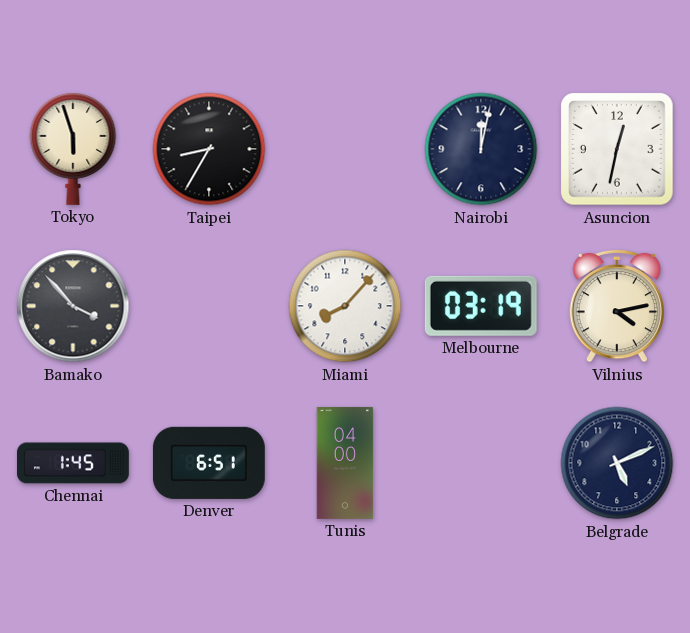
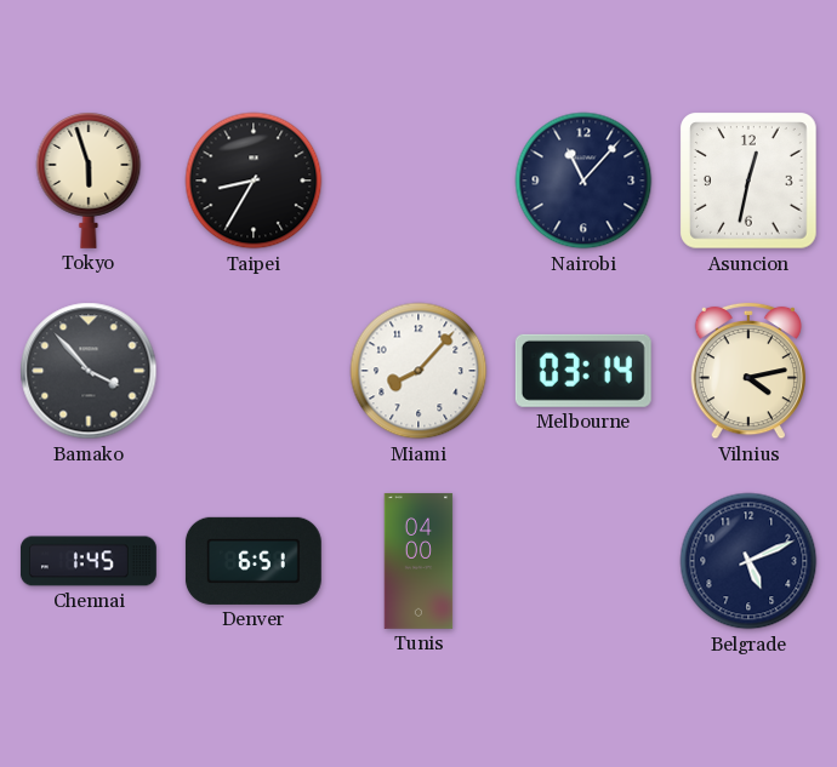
Nairobi: 12:02 -> 11:07
Melbourne: 03:19 -> 03:14
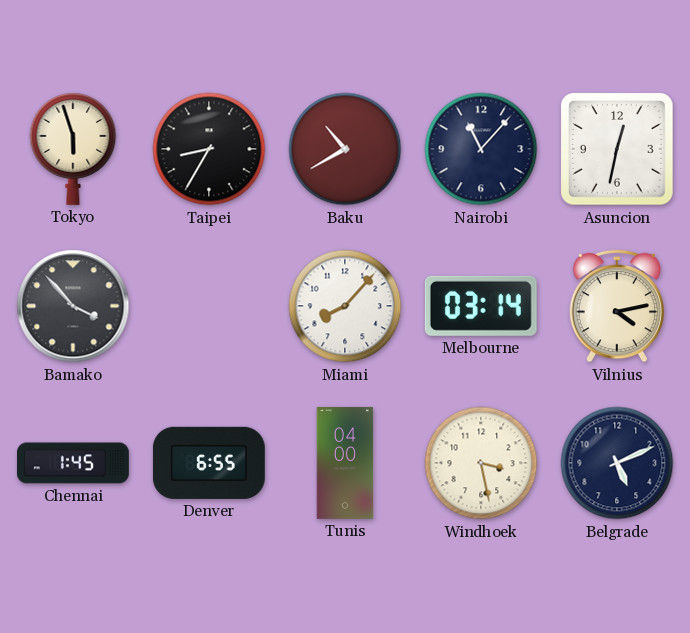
Baku: none -> 10:40
Denver: 6:51 -> 6:55
Windhoek: none -> 3:28
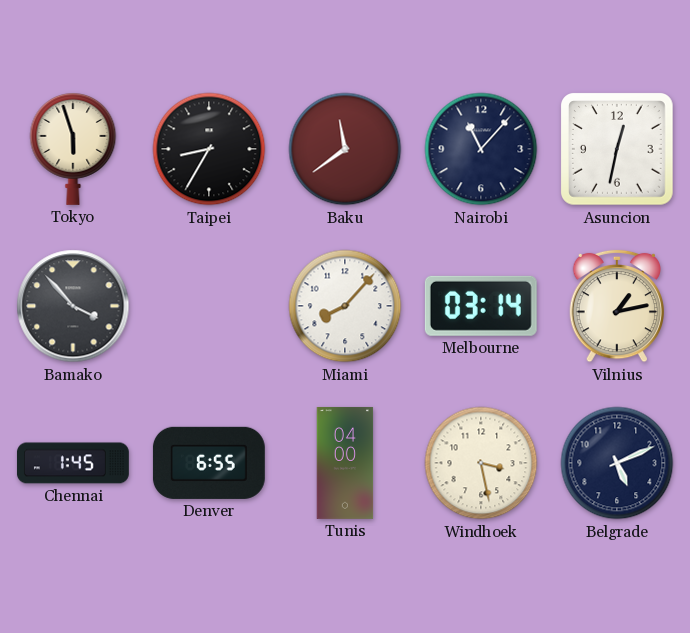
Baku: 10:40 -> 11:39
Vilnius: 4:13 -> 1:13
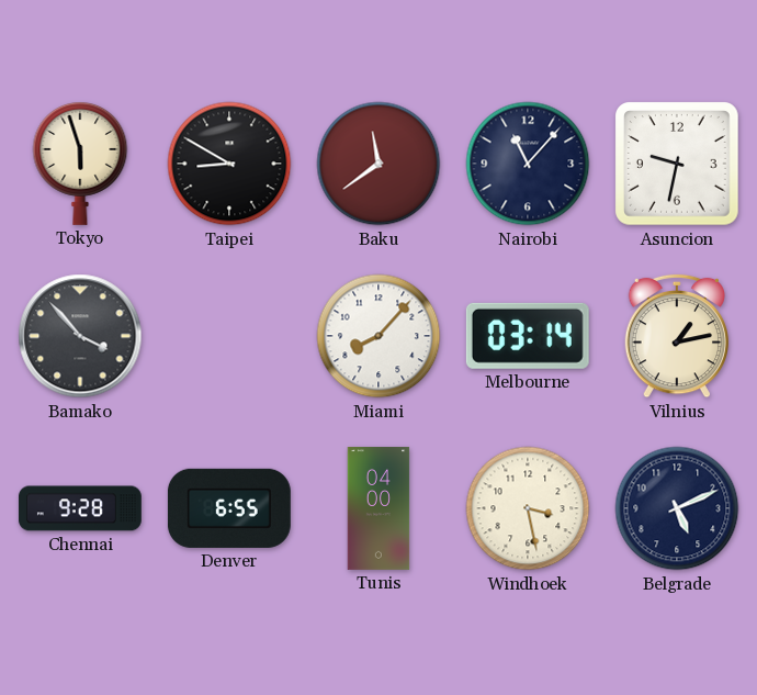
Taipei: 8:35 -> 8:50
Asuncion: 12:32 -> 9:32
Chennai: 1:45 -> 9:28
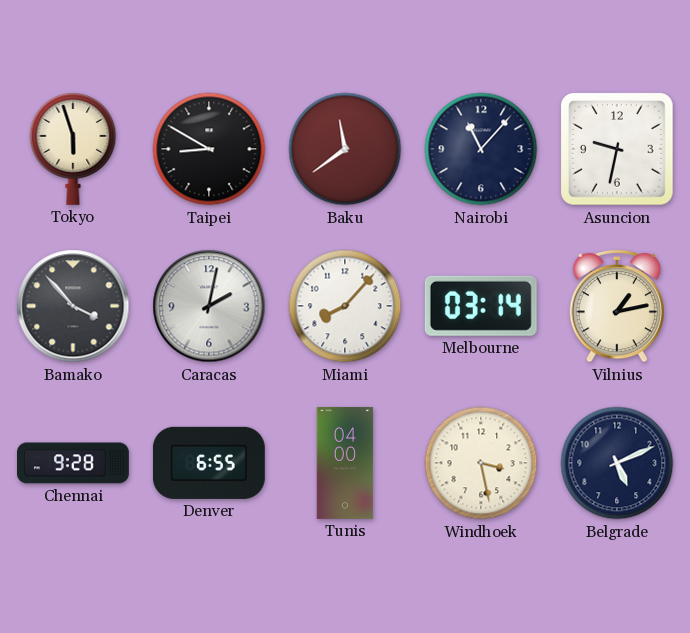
Caracas: none -> 2:02
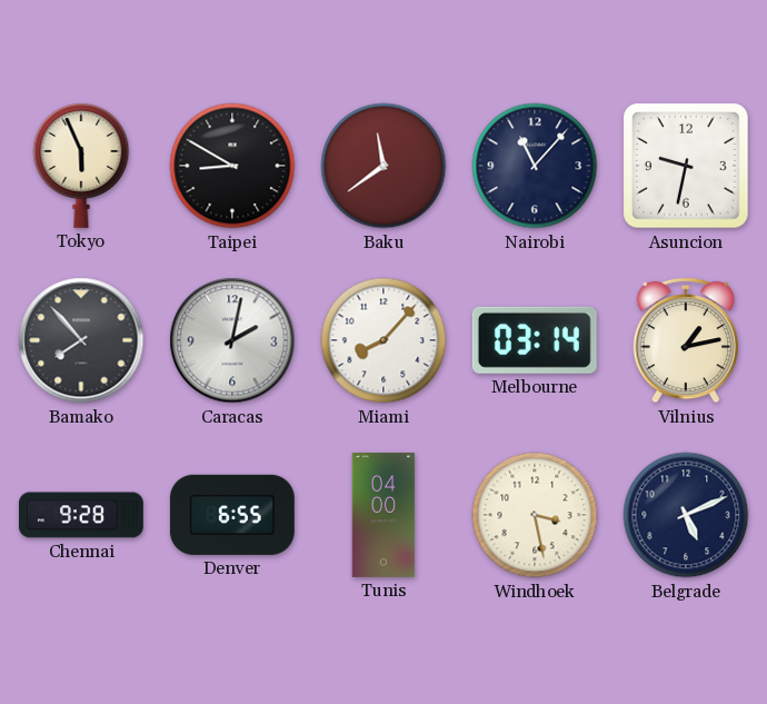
Tokyo: 5:57 -> 5:56
Bamako: 3:53 -> 7:53
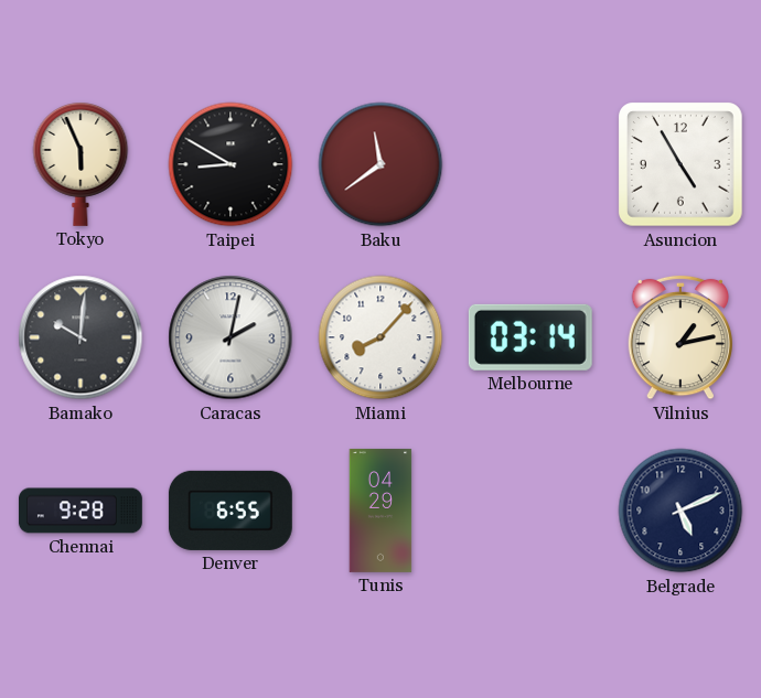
Nairobi: 11:07 -> none
Asuncion: 9:32 -> 4:55
Bamako: 7:53 -> 10:01
Tunis: 04:00 -> 04:29
Windhoek: 3:28 -> none
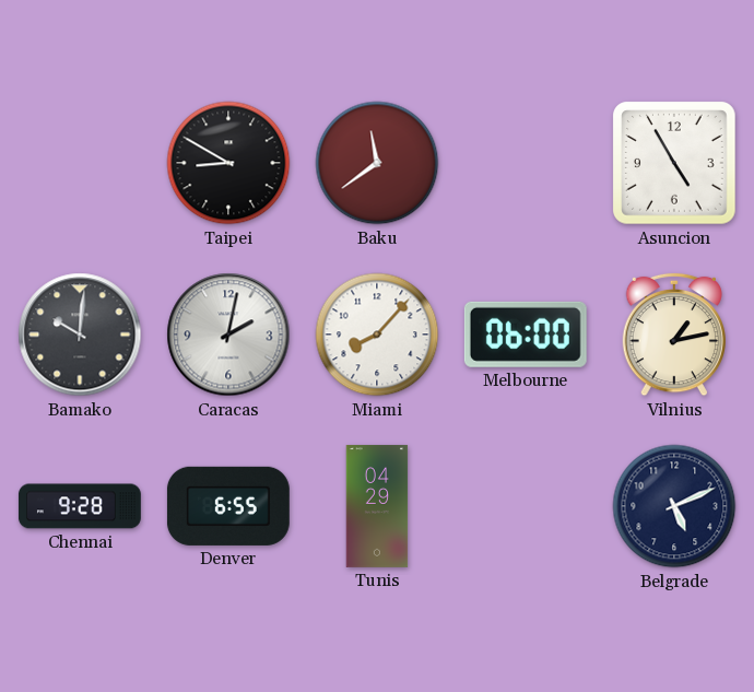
Tokyo: 5:56 -> none
Melbourne: 03:14 -> 06:00
